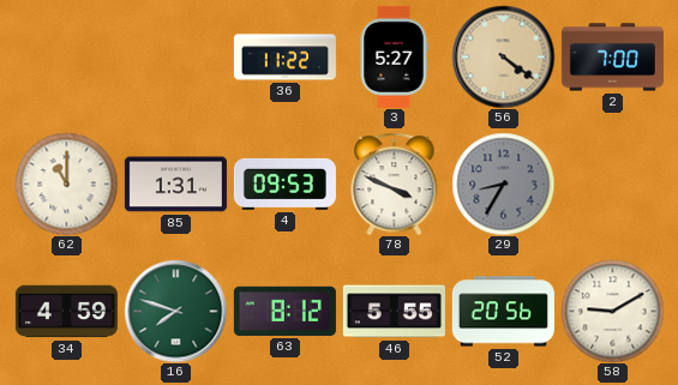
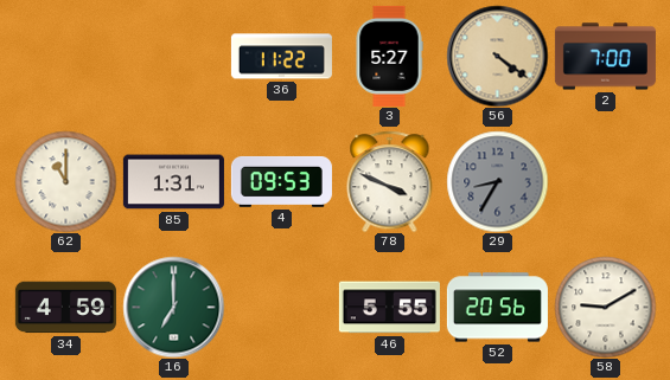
16: 7:48 -> 7:00
63: 8:12 -> none
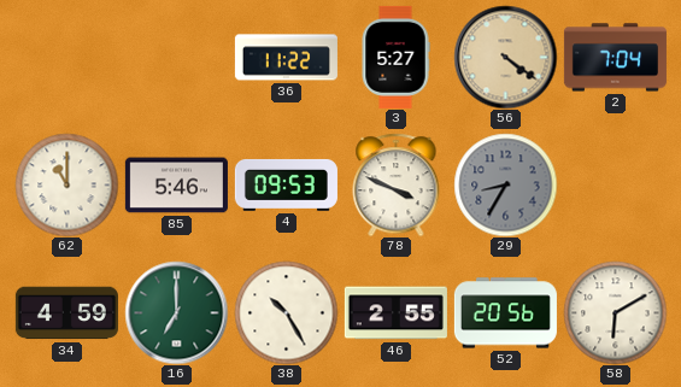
2: 7:00 -> 7:04
85: 1:31 -> 5:46
38: none -> 10:25
46: 5:55 -> 2:55
58: 9:10 -> 6:10
